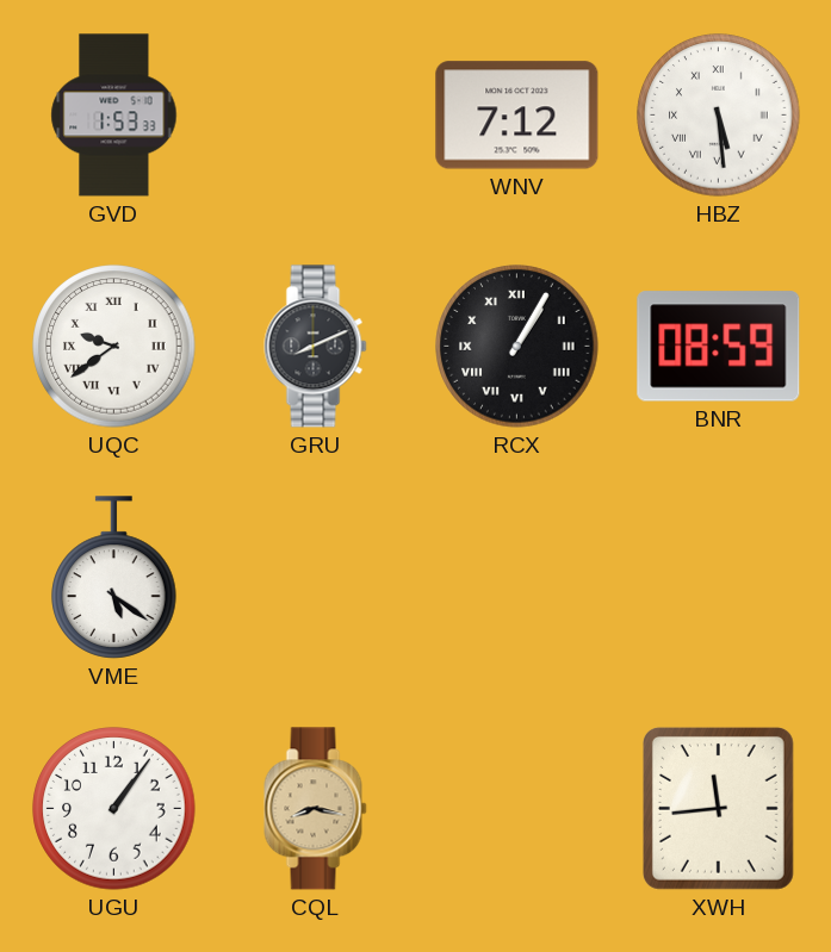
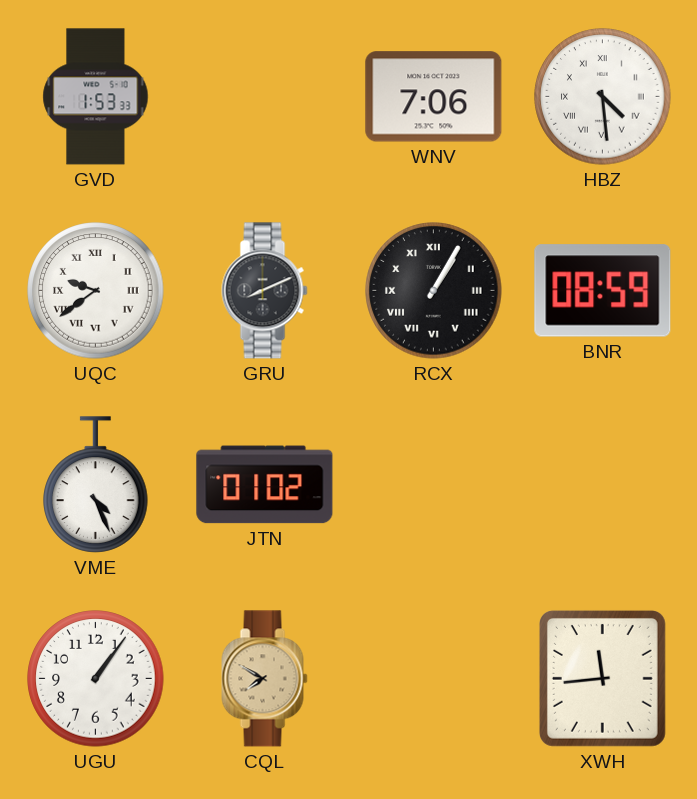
WNV: 7:12 -> 7:06
HBZ: 5:29 -> 4:29
VME: 5:21 -> 4:26
JTN: none -> 01:02
CQL: 8:17 -> 7:50
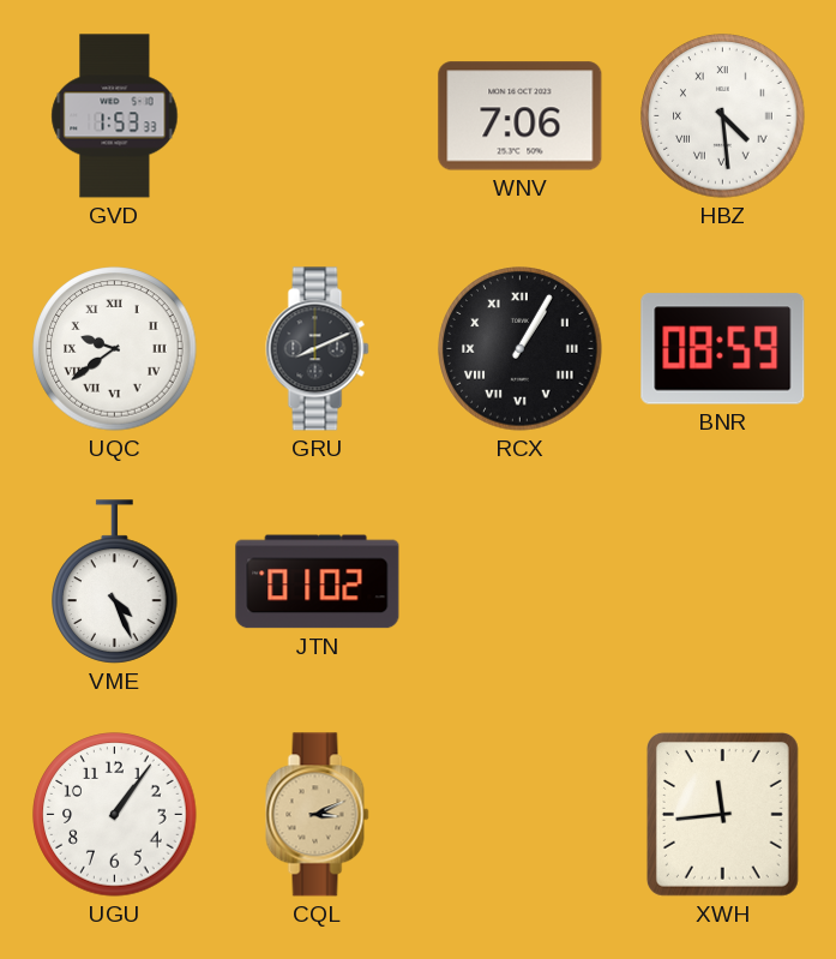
CQL: 7:50 -> 3:11
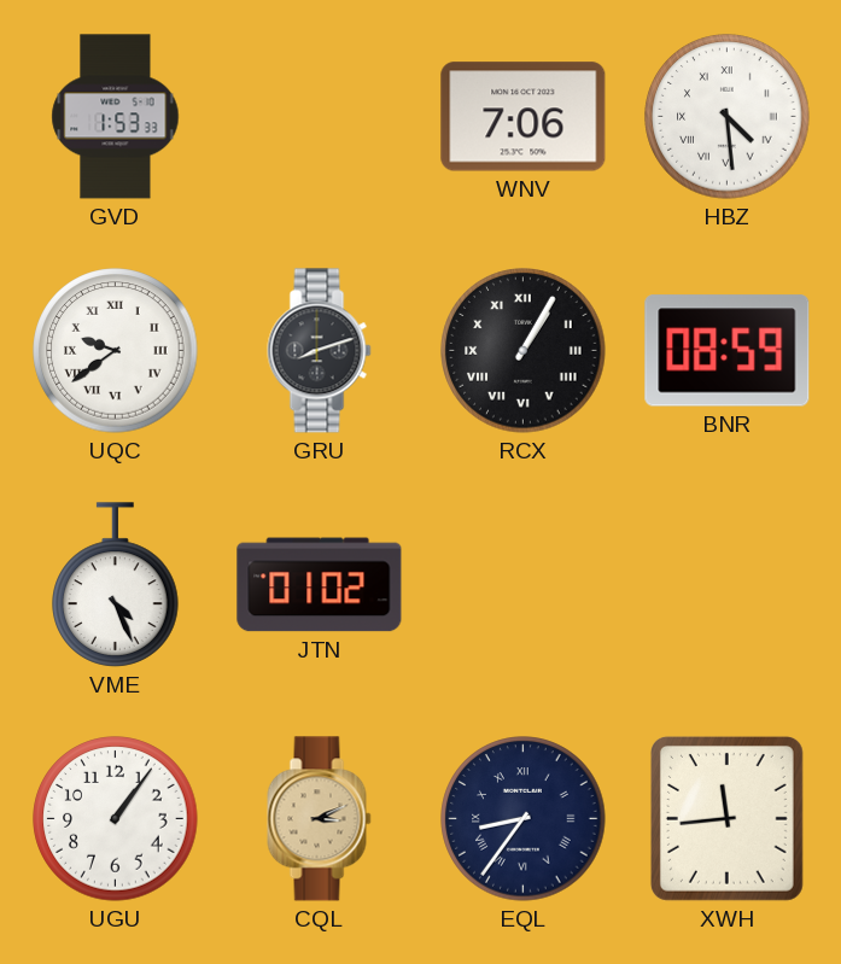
GRU: 8:11 -> 8:12
EQL: none -> 8:36
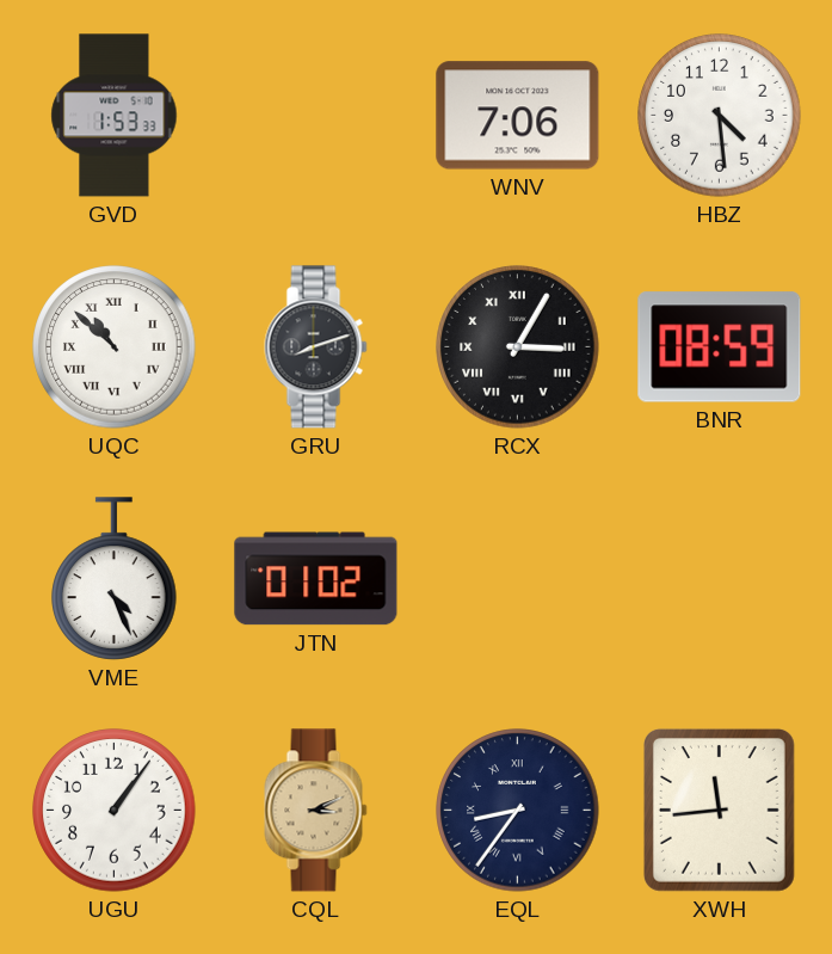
HBZ numerals: Roman -> Arabic
UQC: 9:39 -> 10:52
RCX: 1:05 -> 3:05
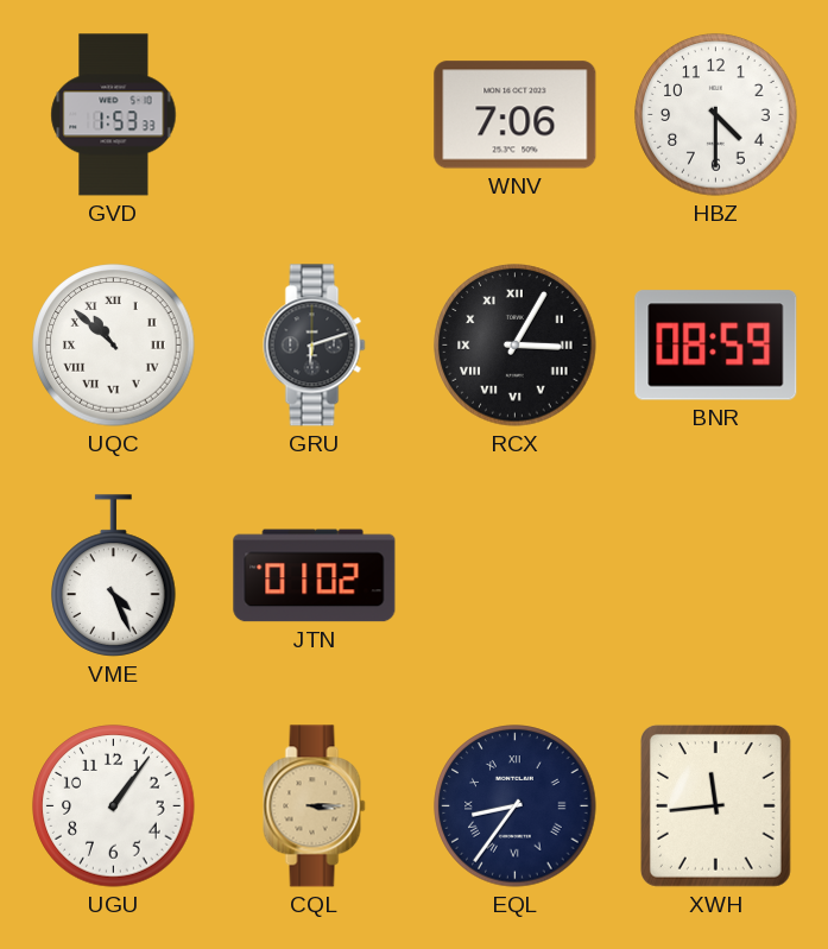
HBZ: 4:29 -> 4:30
GRU: 8:12 -> 6:12
CQL: 3:11 -> 3:15
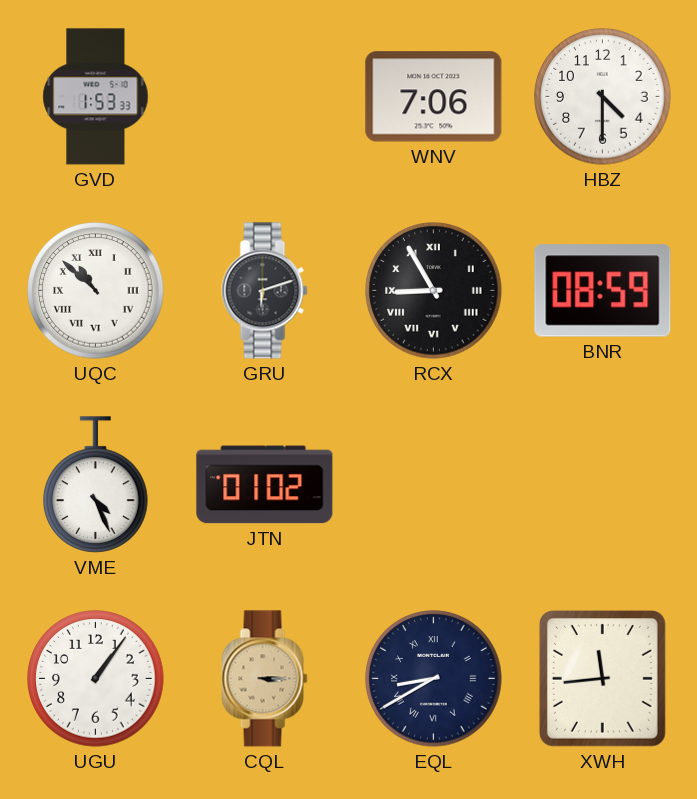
RCX: 3:05 -> 8:55
EQL: 8:36 -> 8:40
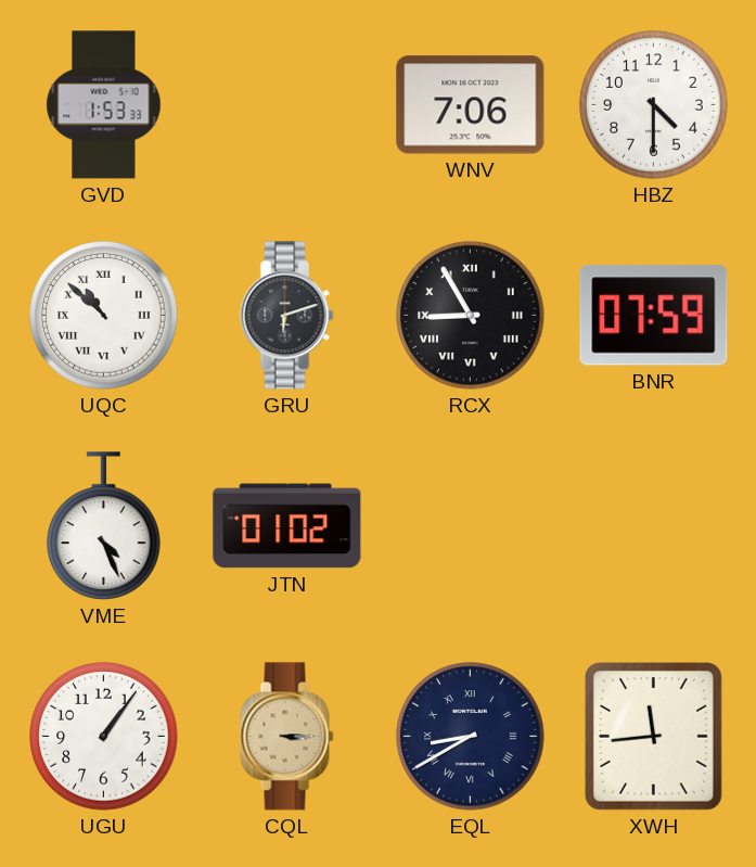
BNR: 08:59 -> 07:59
